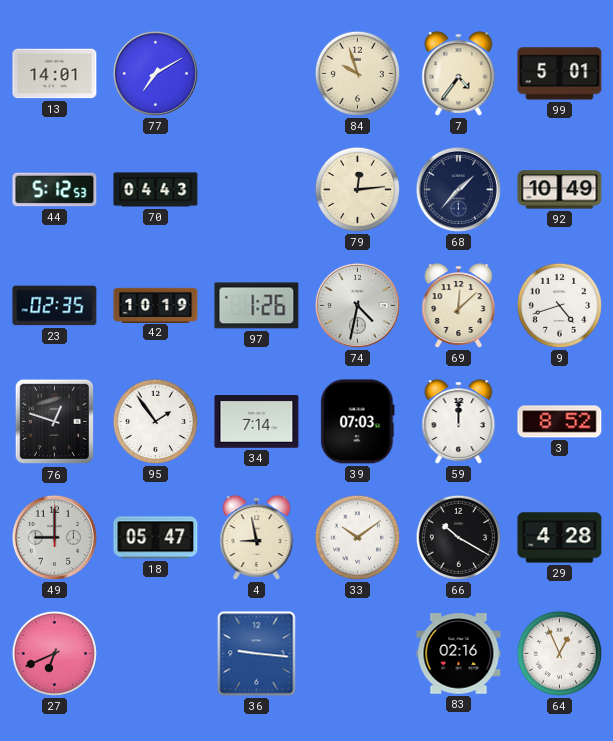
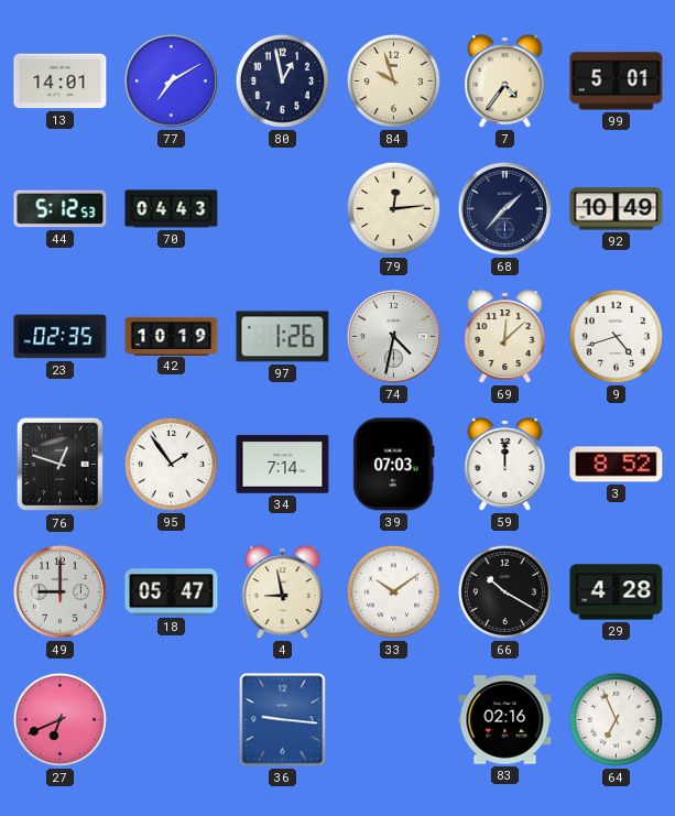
80: none -> 12:58
64: 12:56 -> 6:56
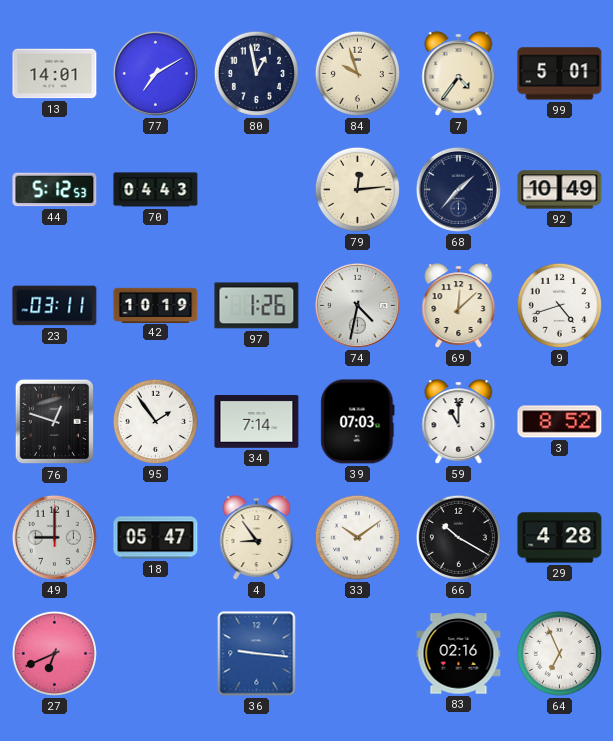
23: 02:35 -> 03:11
59: 12:00 -> 11:00
4: 8:58 -> 8:54
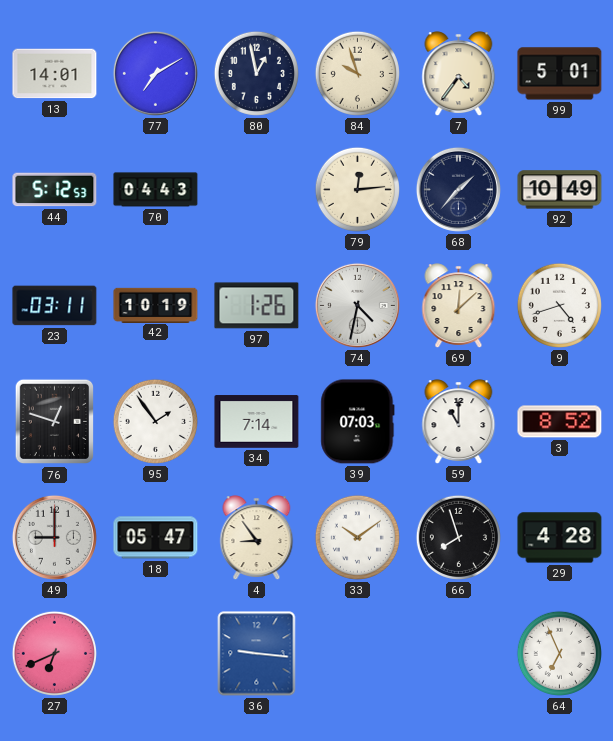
66: 10:20 -> 7:57
83: 02:16 -> none
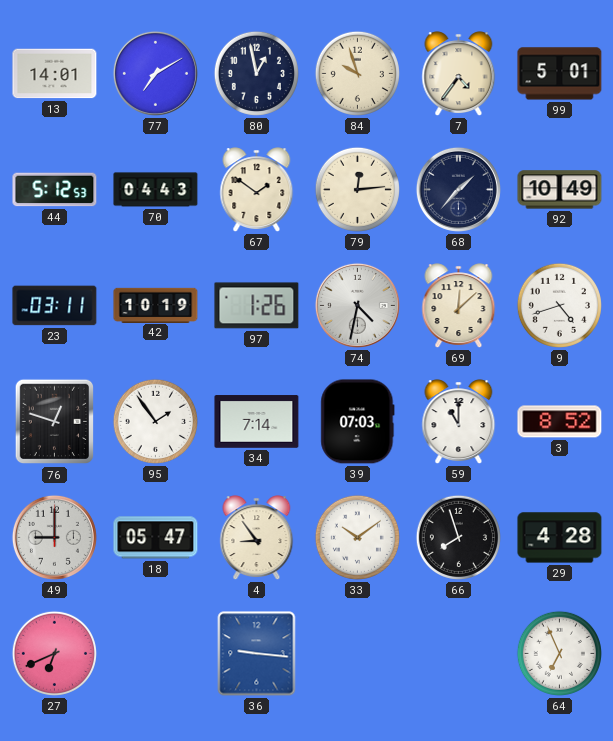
67: none -> 1:51
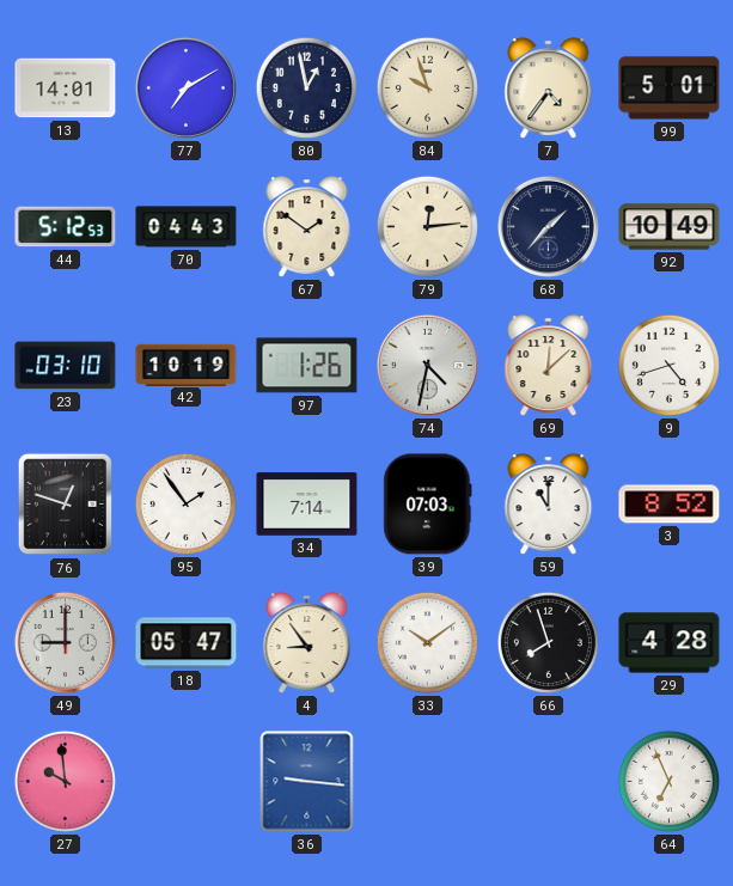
23: 03:11 -> 03:10
27: 6:41 -> 9:59
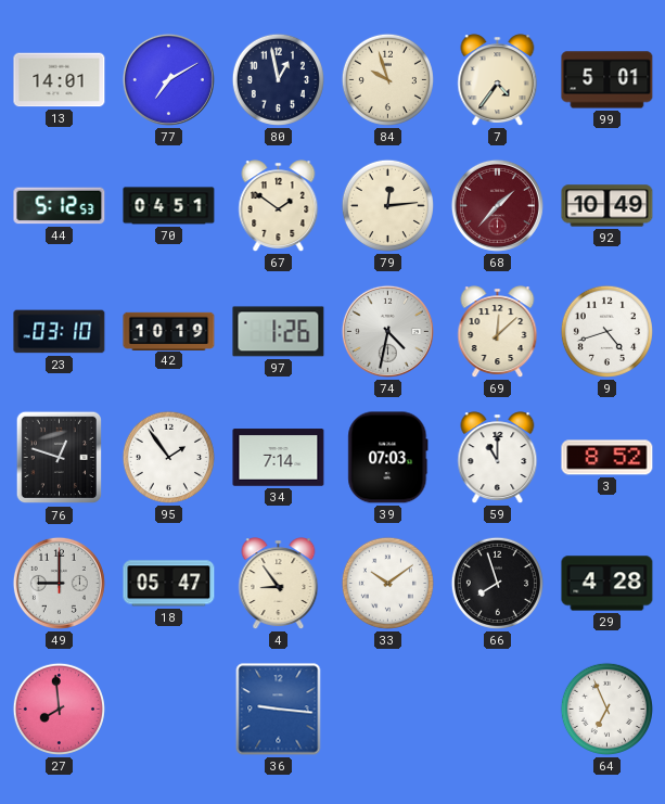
70: 04:43 -> 04:51
68 dial: navy -> burgundy
27: 9:59 -> 7:59
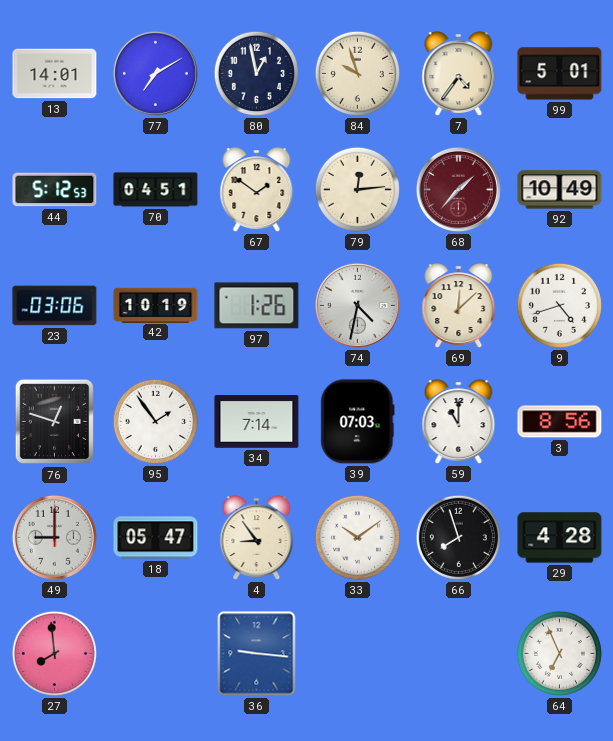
23: 03:10 -> 03:06
3: 8:52 -> 8:56
